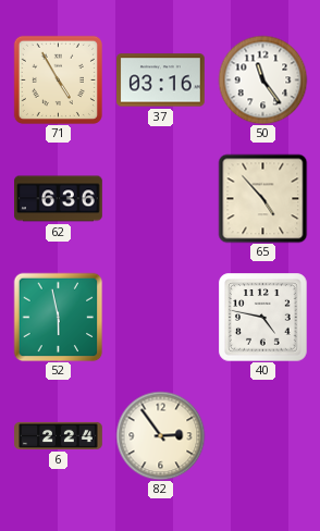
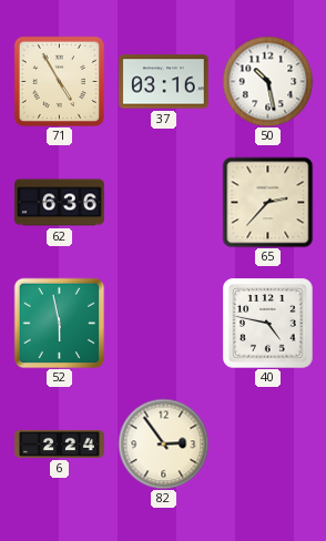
50: 11:24 -> 10:28
65: 4:53 -> 2:37
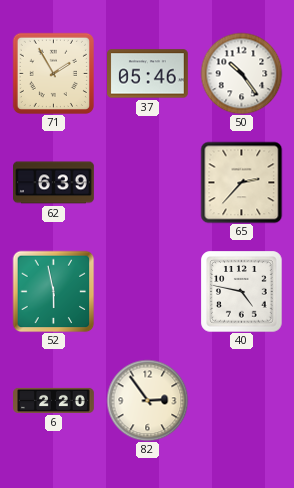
71: 4:55 -> 1:55
37: 03:16 -> 05:46
50: 10:28 -> 10:24
62: 6:36 -> 6:39
6: 2:24 -> 2:20
